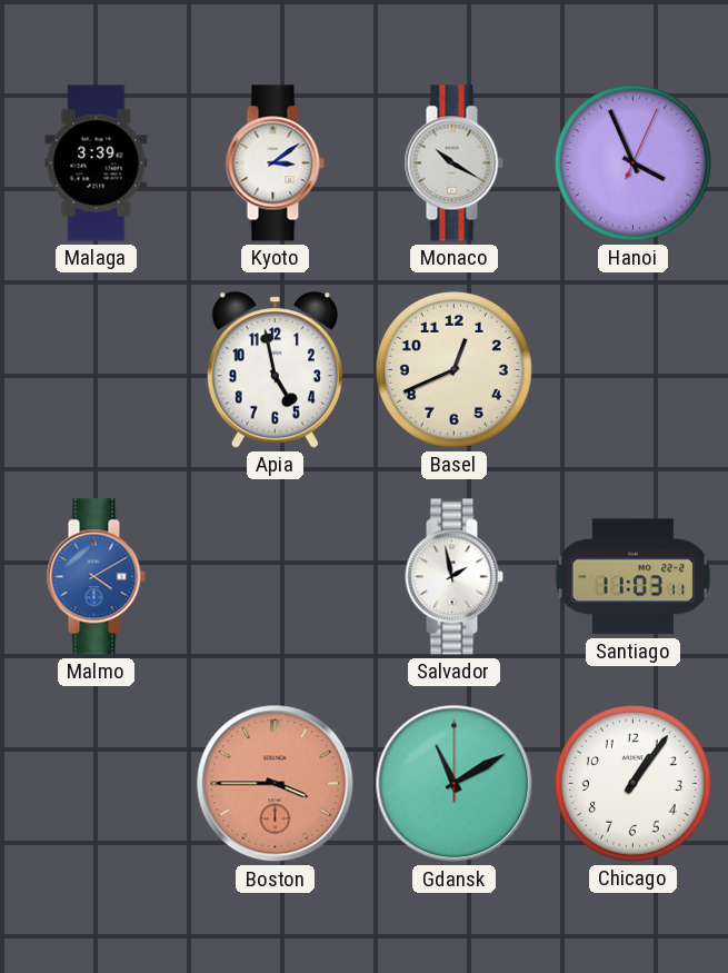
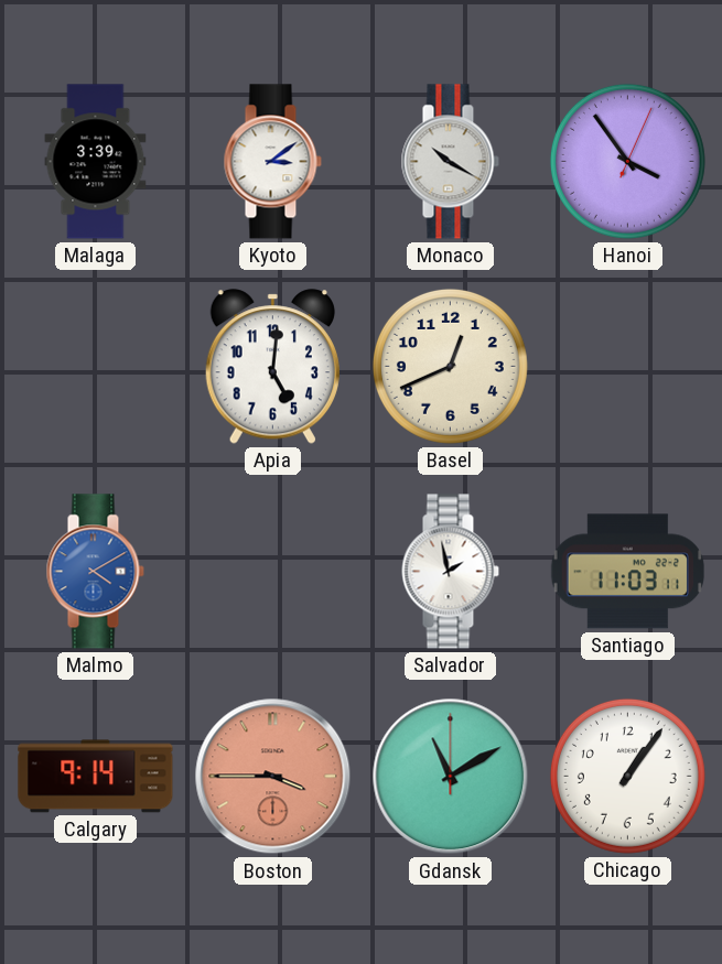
Hanoi: 3:56 -> 3:54
Apia: 4:58 -> 5:01
Calgary: none -> 9:14
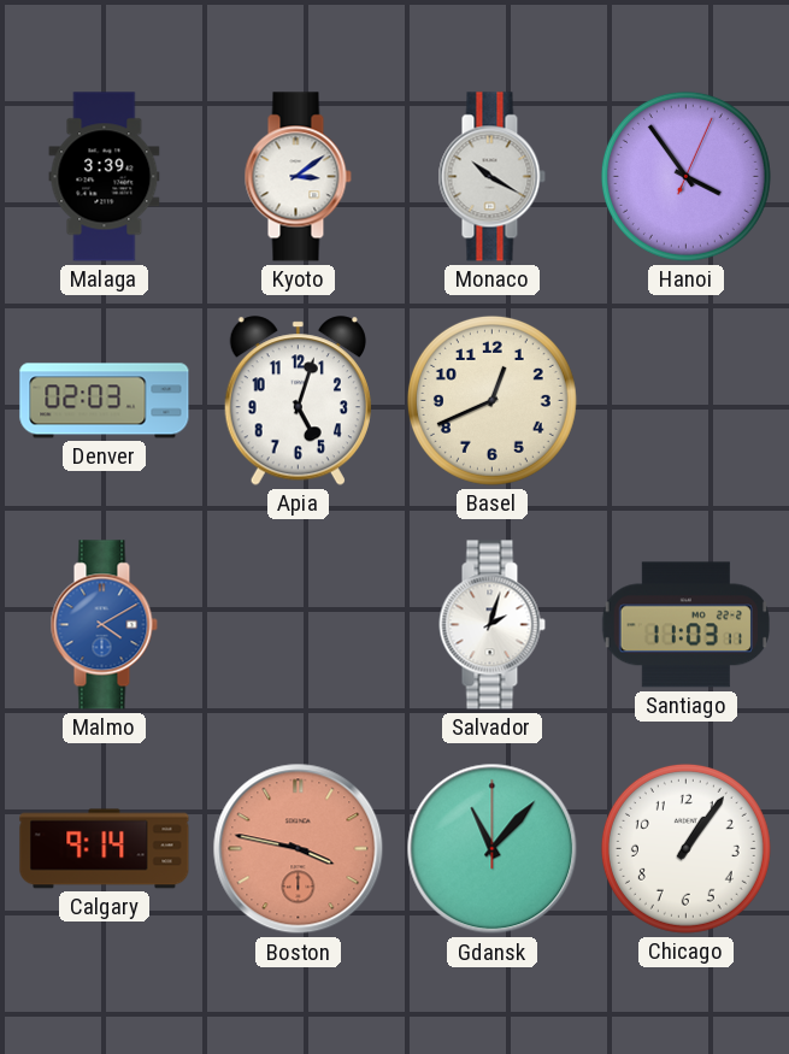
Denver: none -> 02:03
Apia: 5:01 -> 5:03
Salvador: 1:58 -> 2:03
Boston: 3:45 -> 3:47
Gdansk: 11:10 -> 11:07
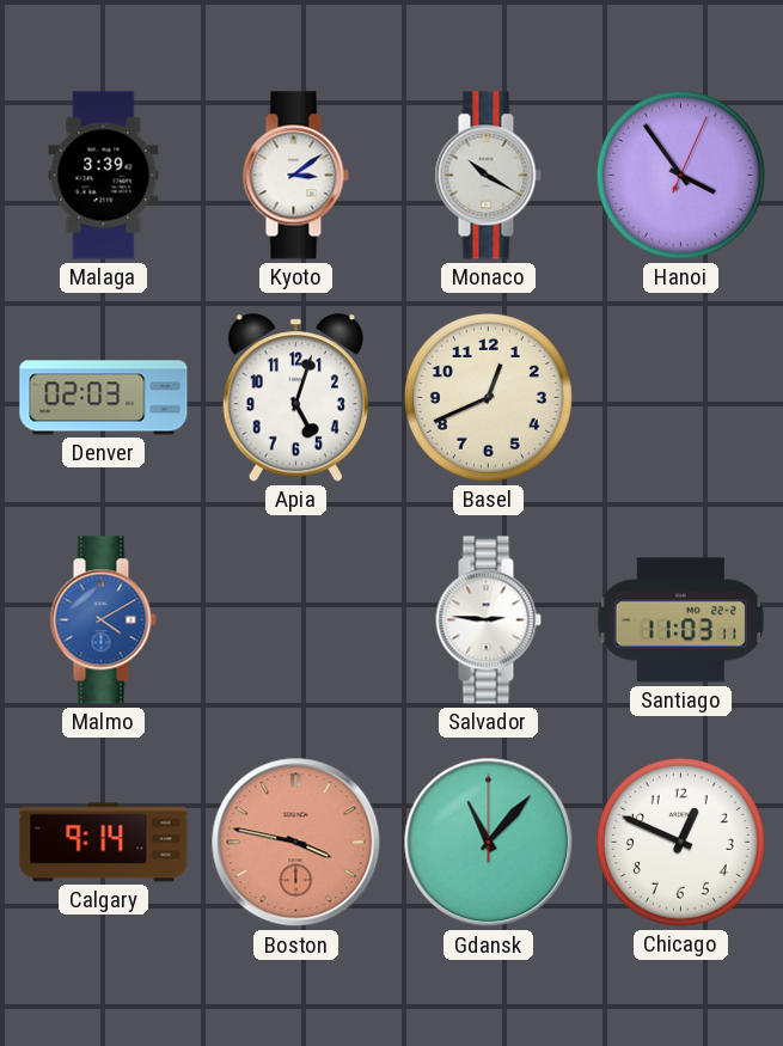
Salvador: 2:03 -> 2:46
Chicago: 1:06 -> 12:49
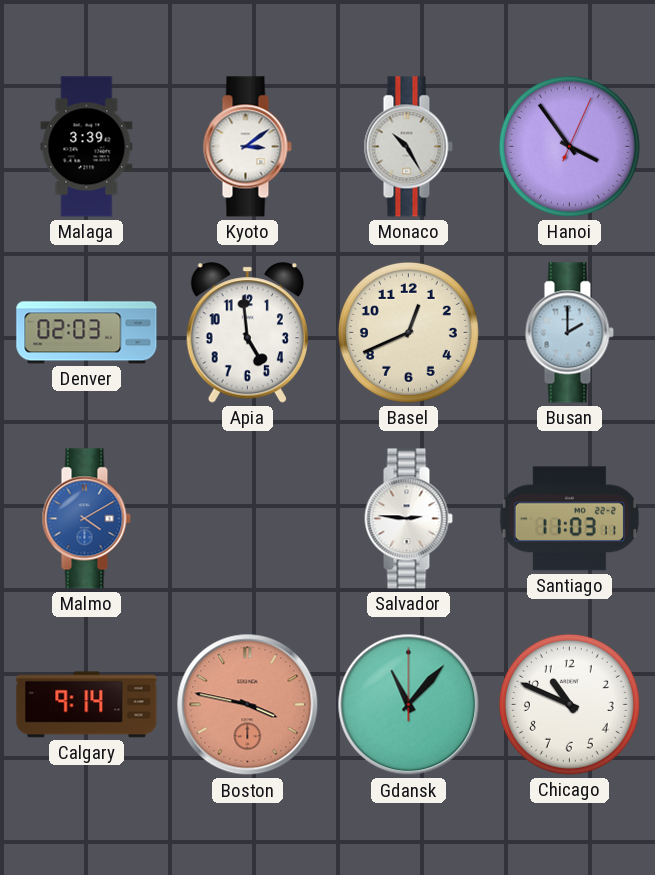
Monaco: 10:20 -> 10:25
Apia: 5:03 -> 4:59
Busan: none -> 2:00
Chicago: 12:49 -> 10:49
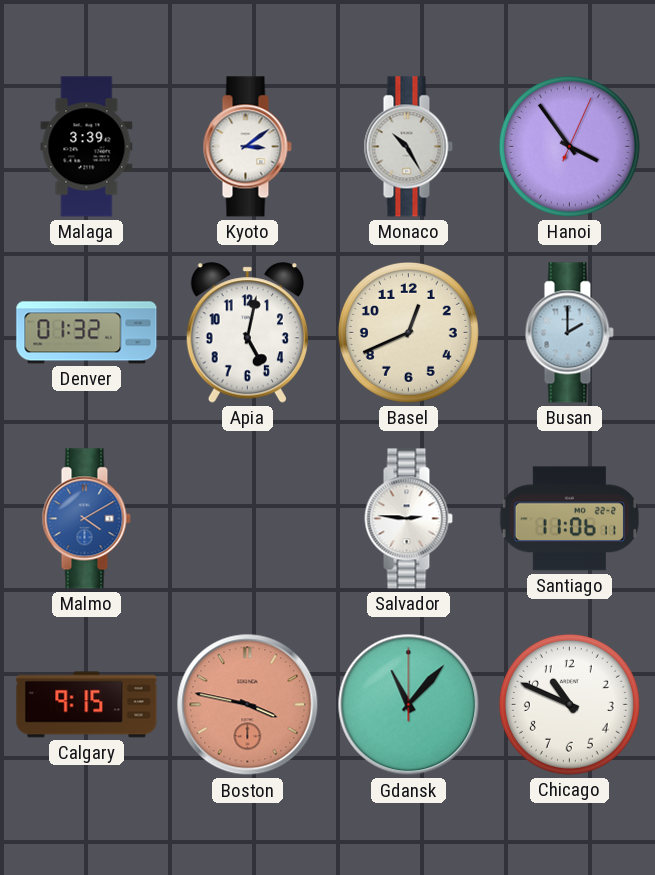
Denver: 02:03 -> 01:32
Apia: 4:59 -> 5:02
Santiago: 11:03 -> 11:06
Calgary: 9:14 -> 9:15
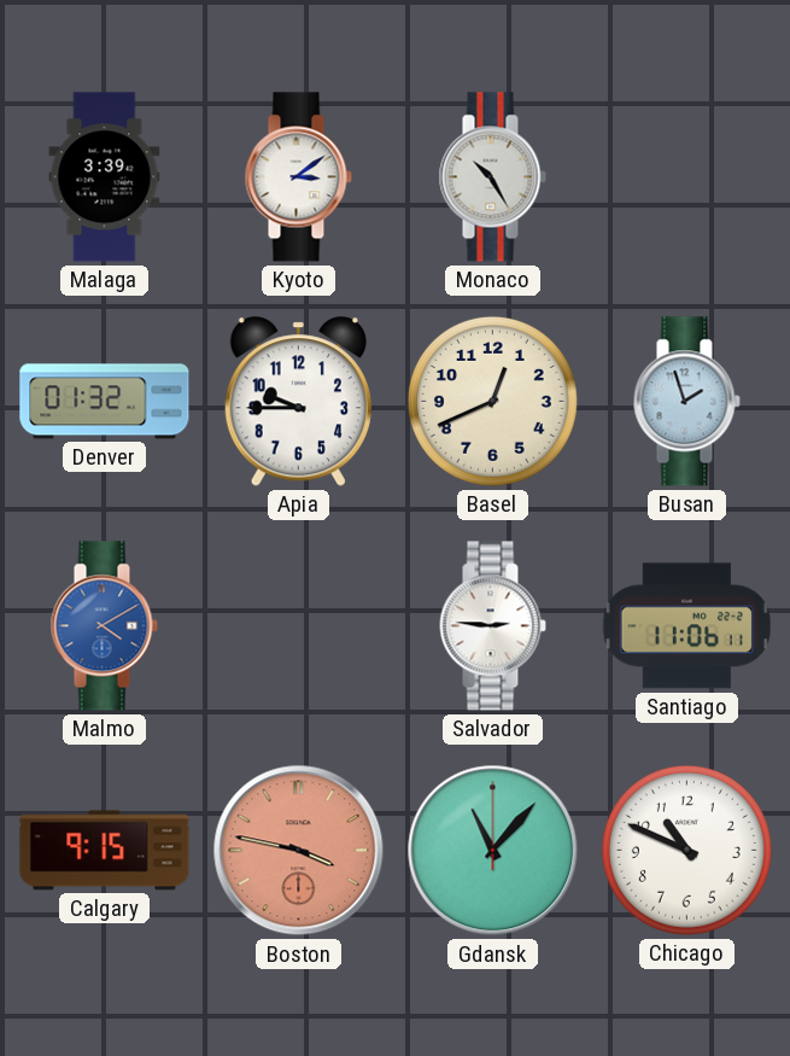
Hanoi: 3:54 -> none
Apia: 5:02 -> 9:45
Busan: 2:00 -> 1:57
